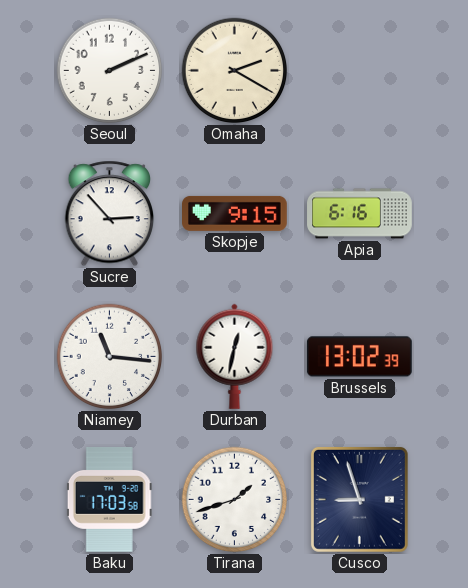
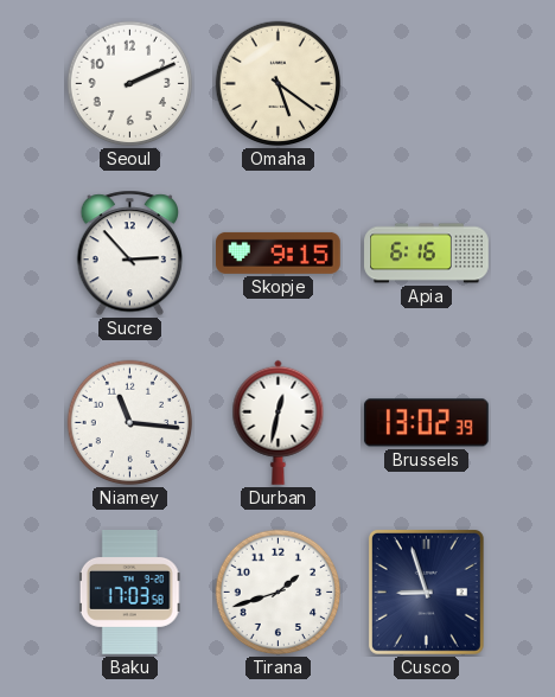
Omaha: 2:20 -> 5:21
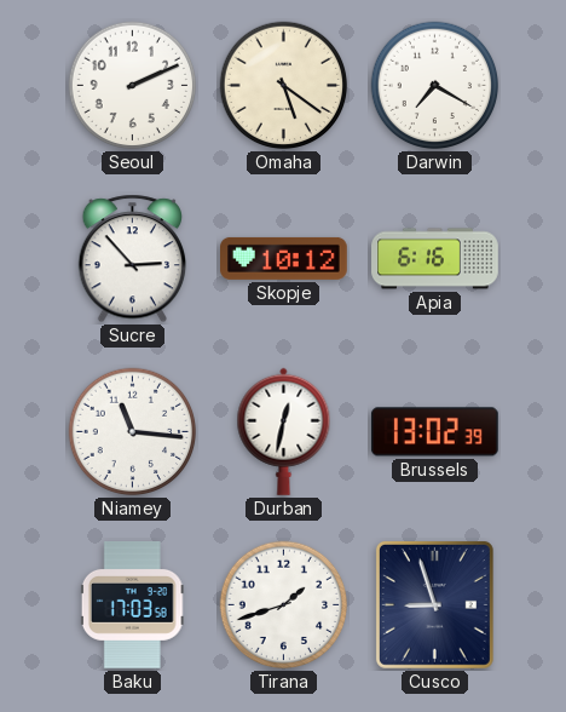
Darwin: none -> 7:20
Skopje: 9:15 -> 10:12
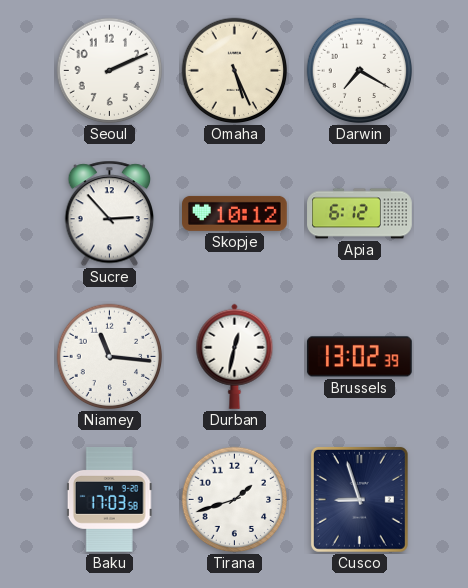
Omaha: 5:21 -> 5:26
Apia: 6:16 -> 6:12
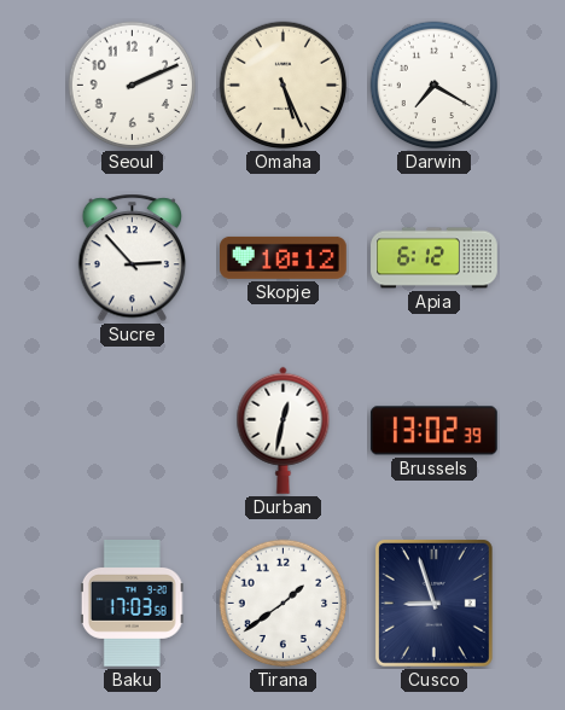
Niamey: 11:16 -> none
Tirana: 1:42 -> 1:39
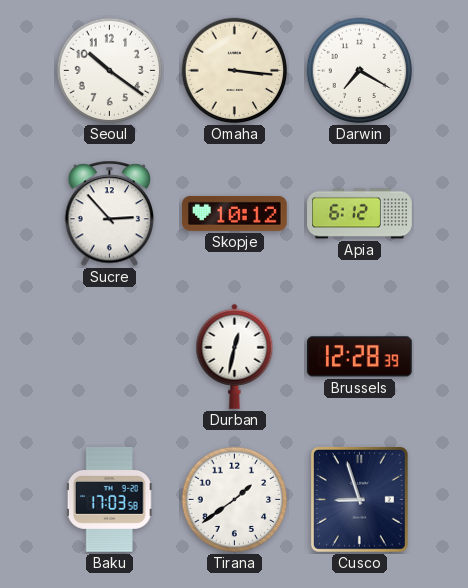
Seoul: 2:11 -> 10:21
Omaha: 5:26 -> 3:16
Brussels: 13:02 -> 12:28
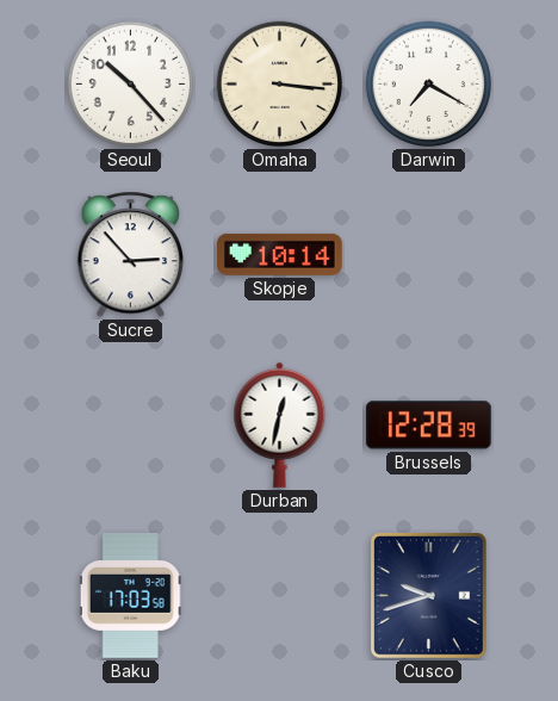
Seoul: 10:21 -> 10:23
Skopje: 10:12 -> 10:14
Apia: 6:12 -> none
Tirana: 1:39 -> none
Cusco: 8:57 -> 9:42
